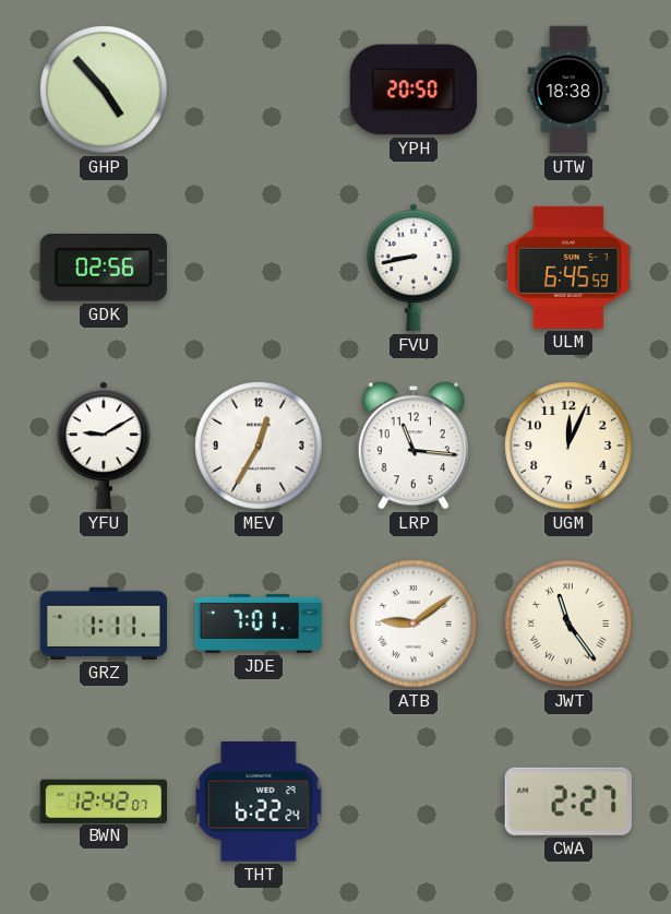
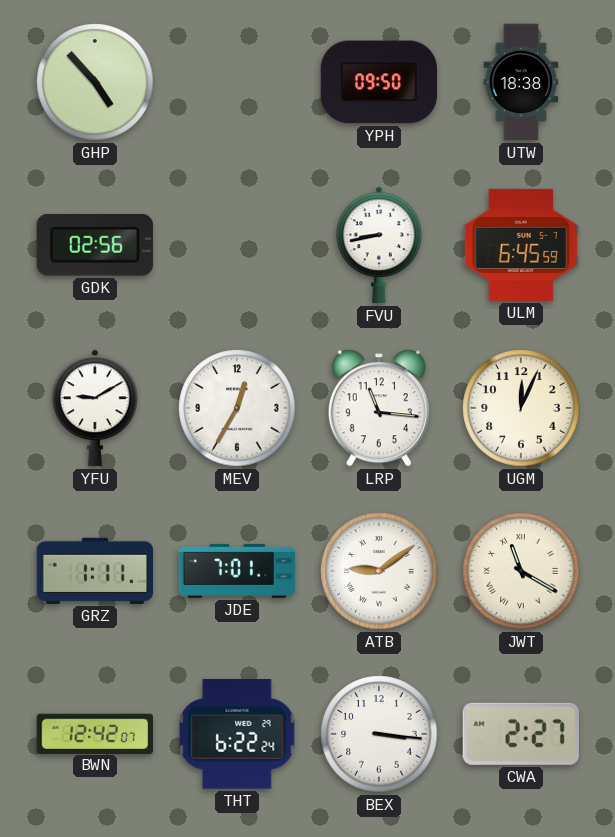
YPH: 20:50 -> 09:50
JWT: 11:24 -> 11:20
BEX: none -> 3:16
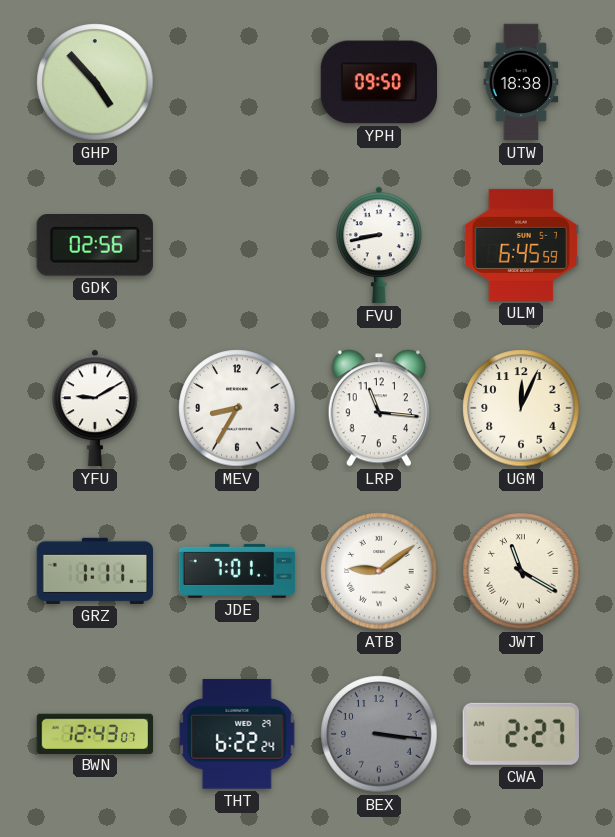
MEV: 12:35 -> 8:35
BWN: 12:42 -> 12:43
BEX dial: white -> grey
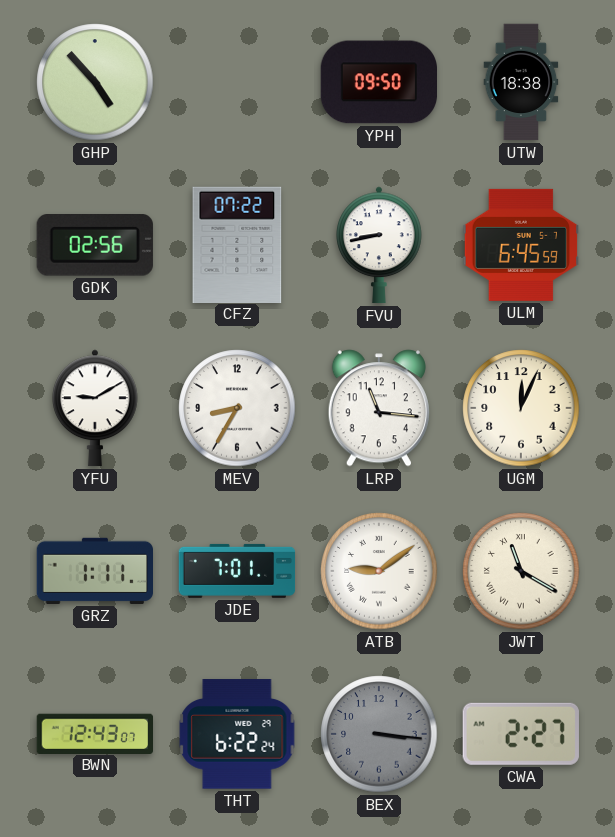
CFZ: none -> 07:22
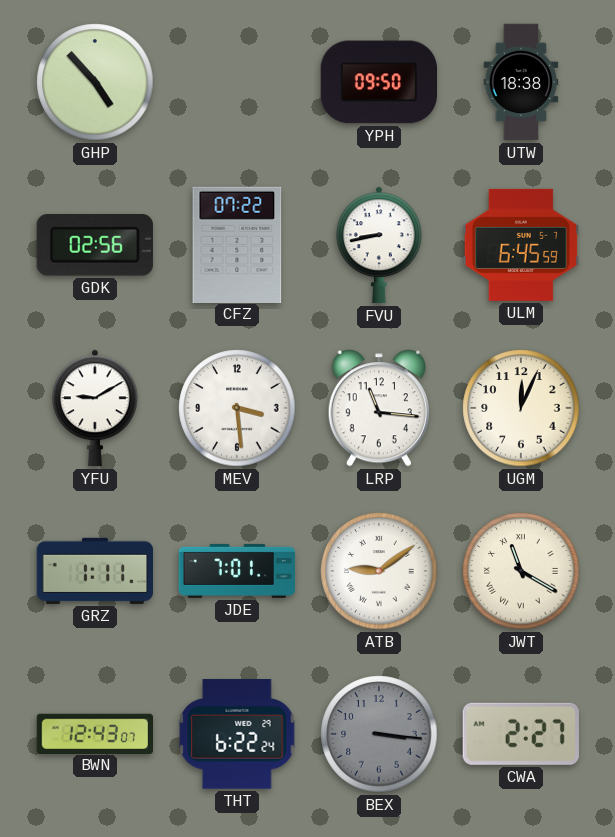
MEV: 8:35 -> 3:29
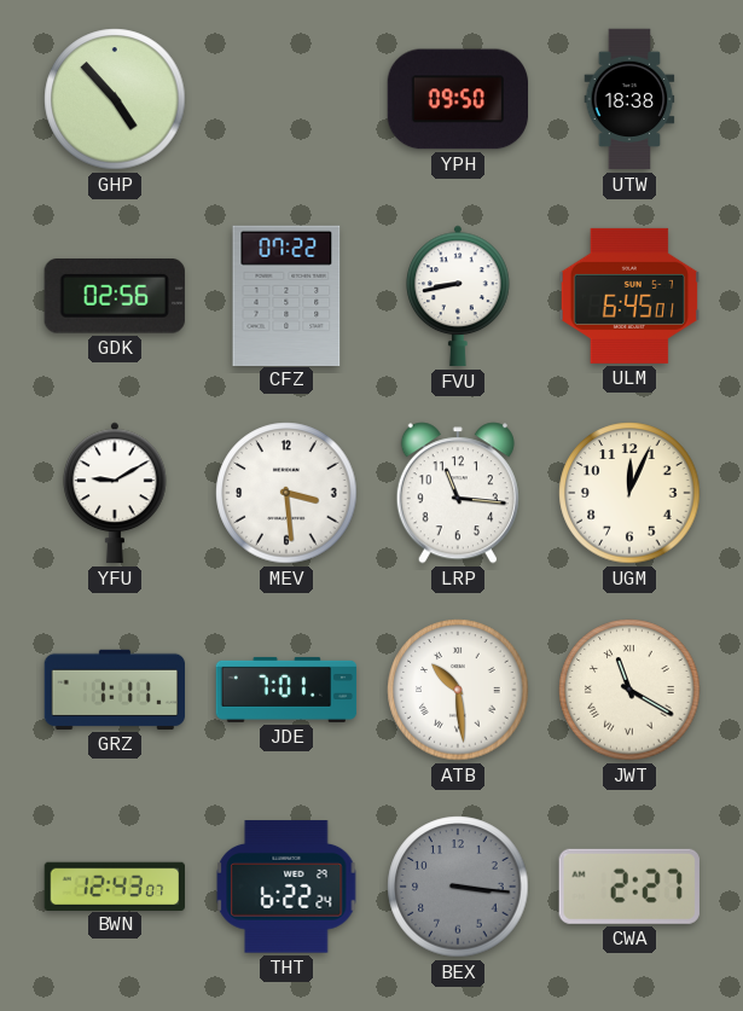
ULM: 6:45:59 -> 6:45:01
ATB: 9:09 -> 10:29
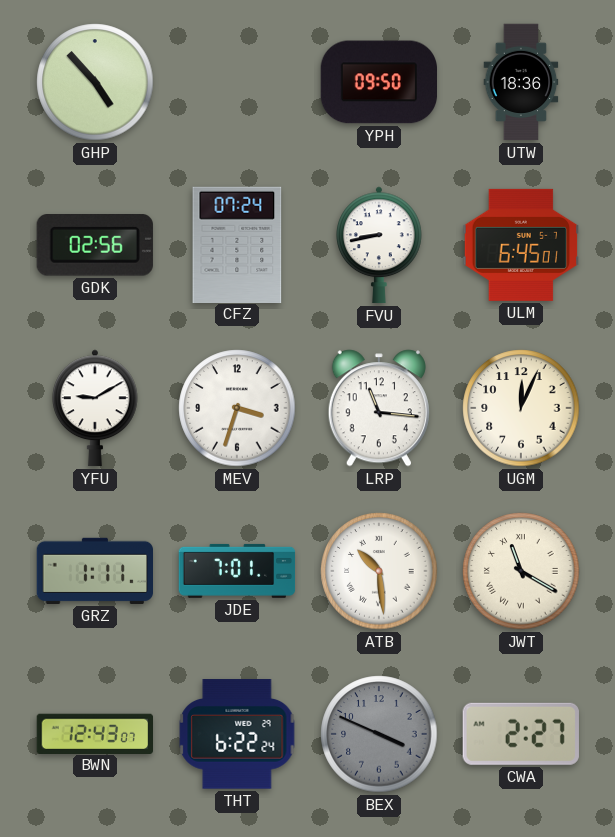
UTW: 18:38 -> 18:36
CFZ: 07:22 -> 07:24
MEV: 3:29 -> 3:33
BEX: 3:16 -> 3:49
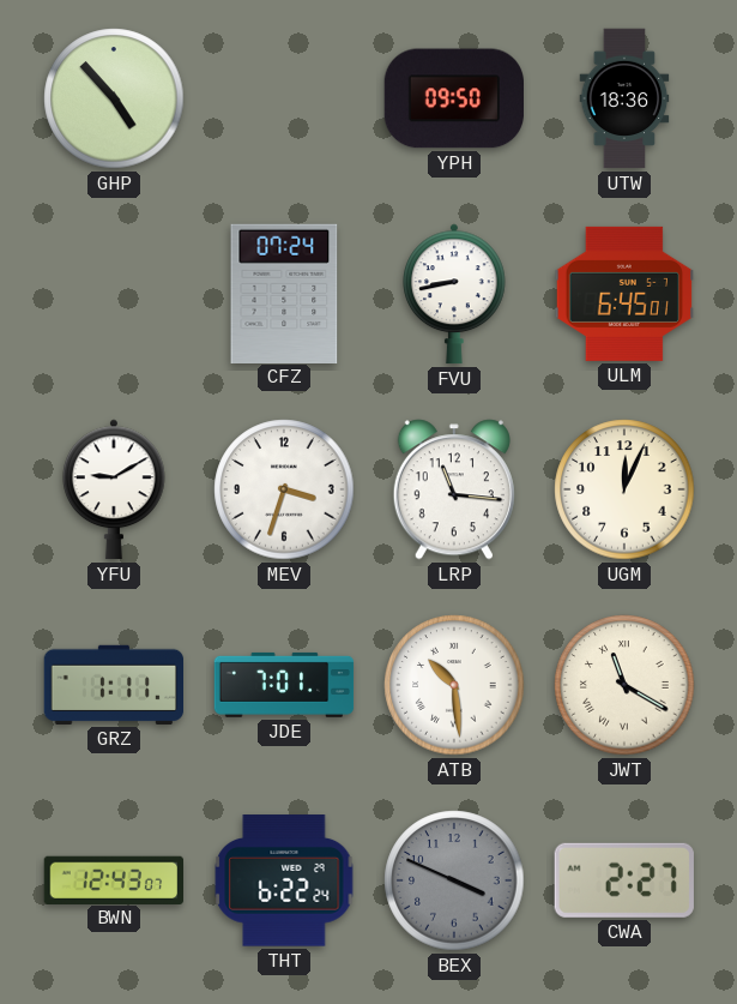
GDK: 02:56 -> none
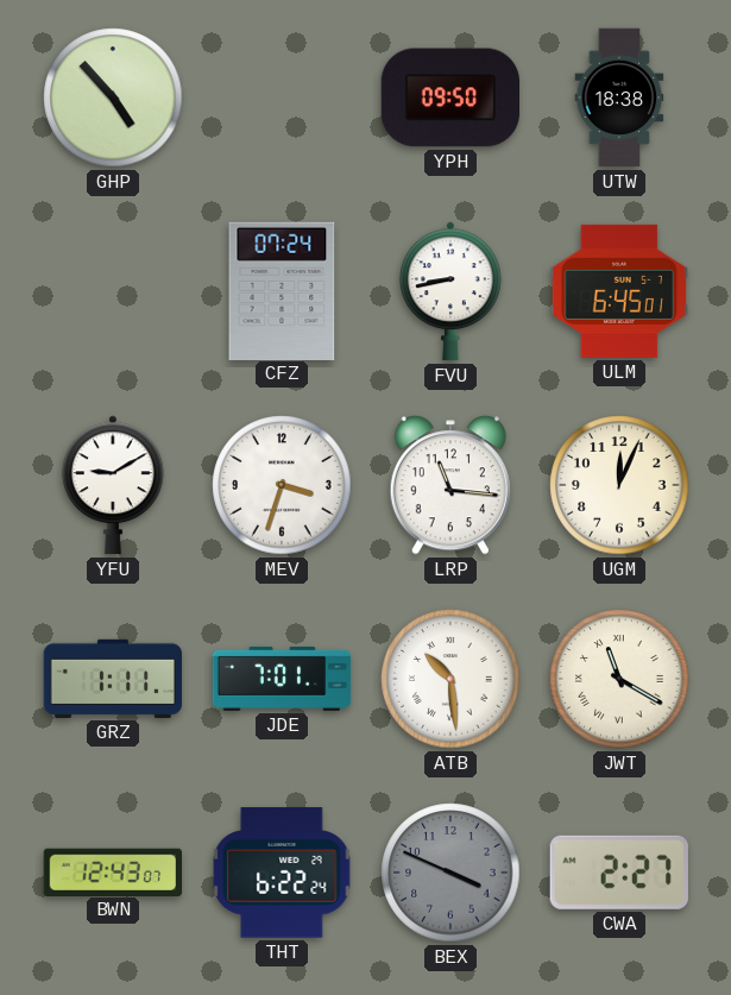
UTW: 18:36 -> 18:38
